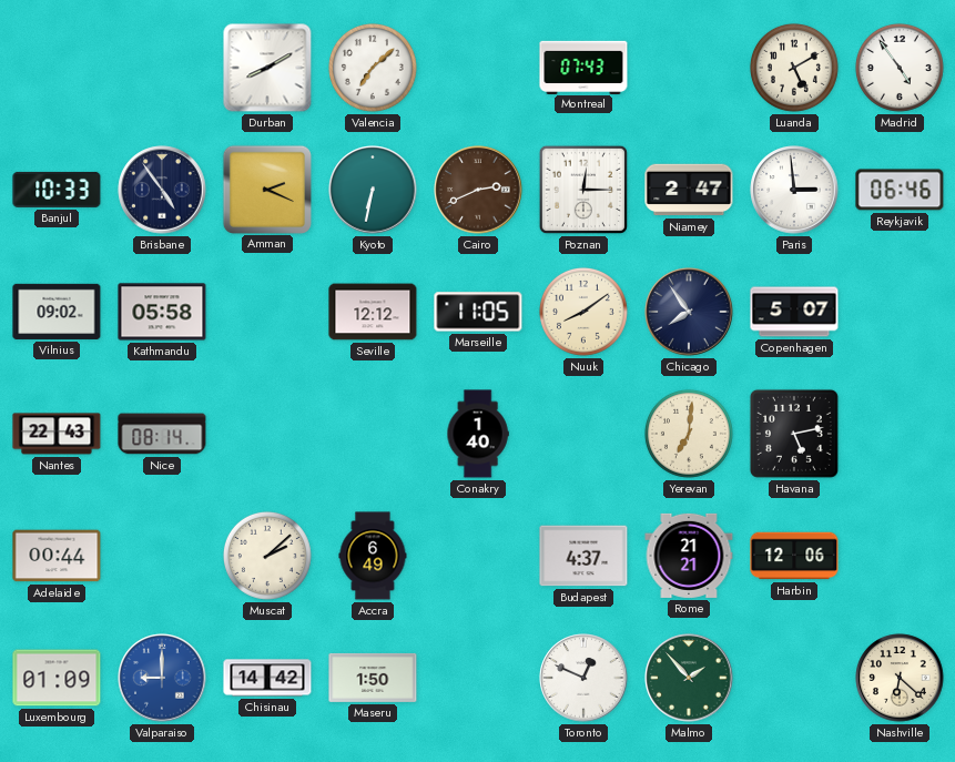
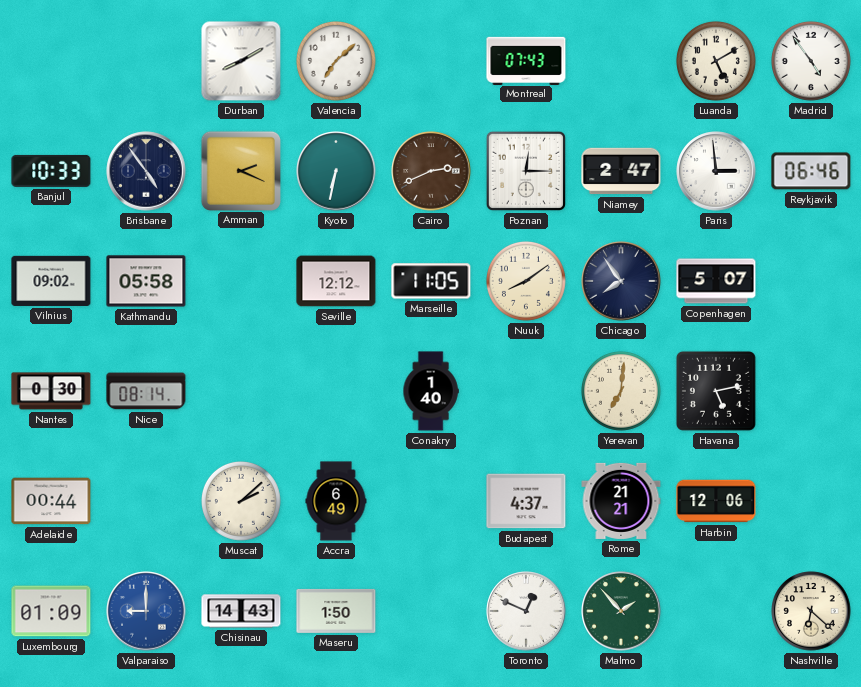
Nantes: 22:43 -> 0:30
Chisinau: 14:42 -> 14:43
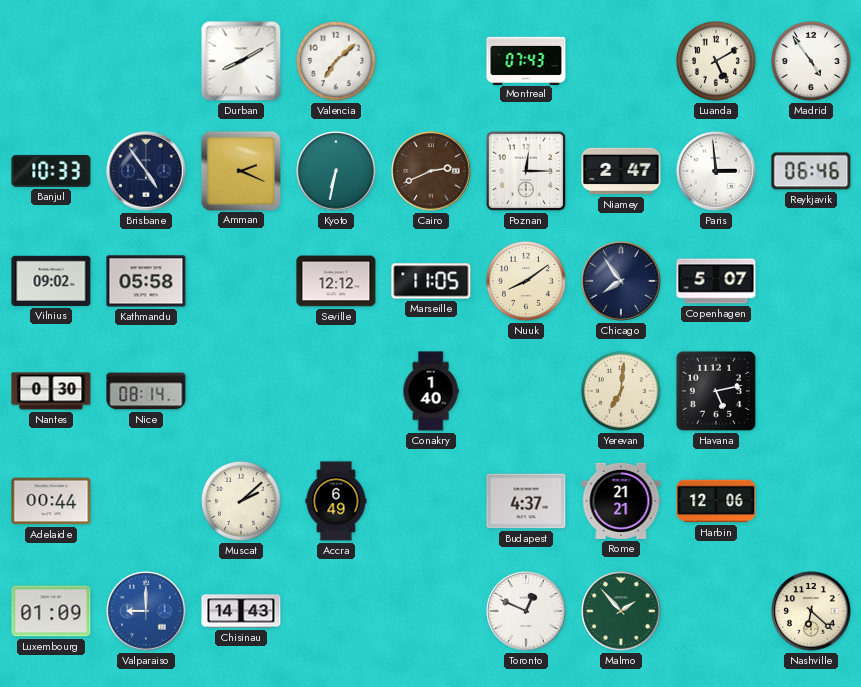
Maseru: 1:50 -> none
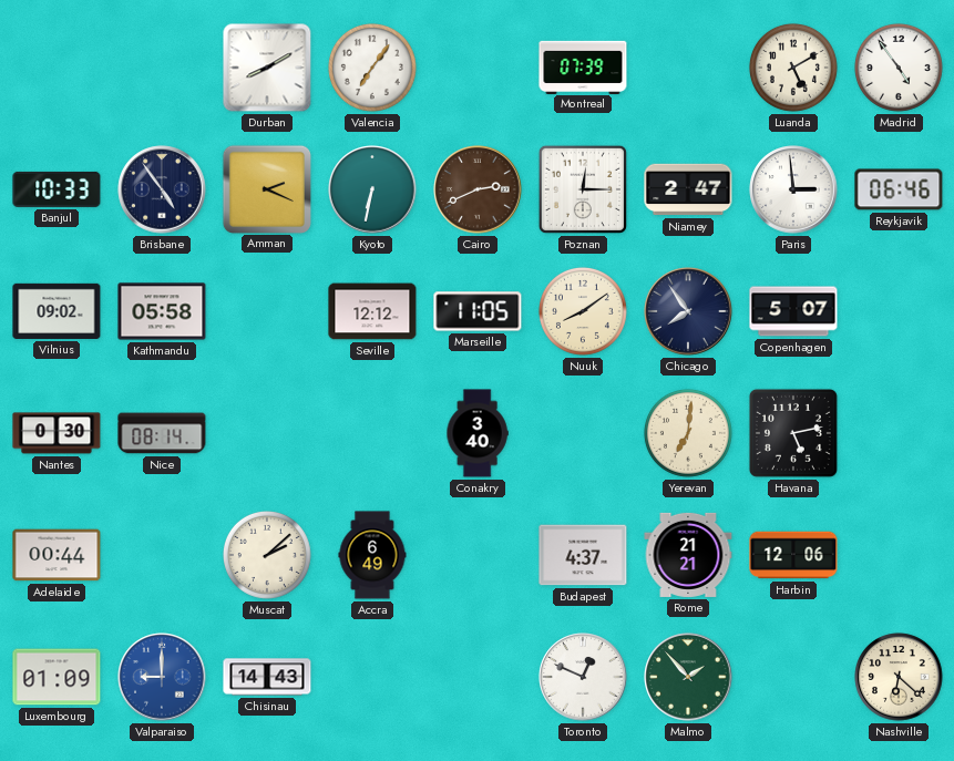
Valencia: 7:08 -> 7:06
Montreal: 07:43 -> 07:39
Conakry: 1:40 -> 3:40
